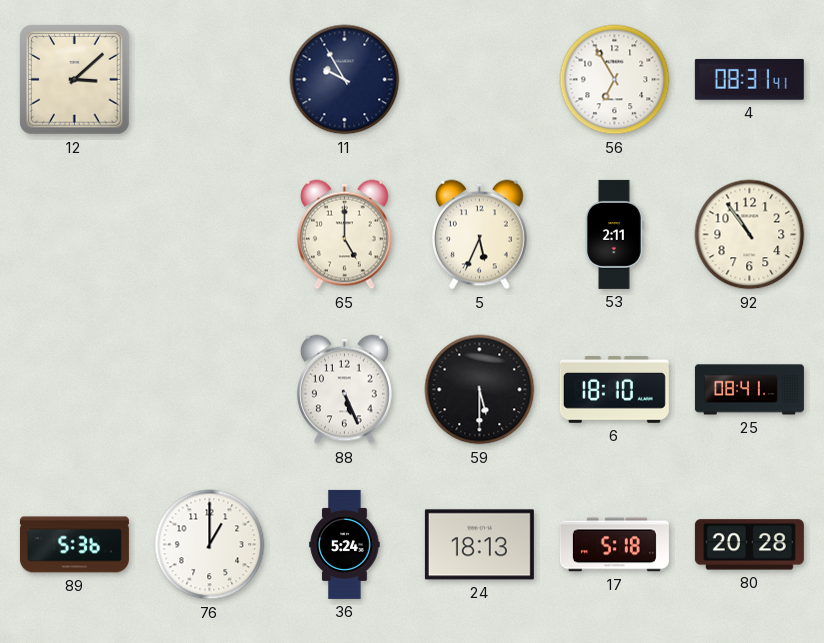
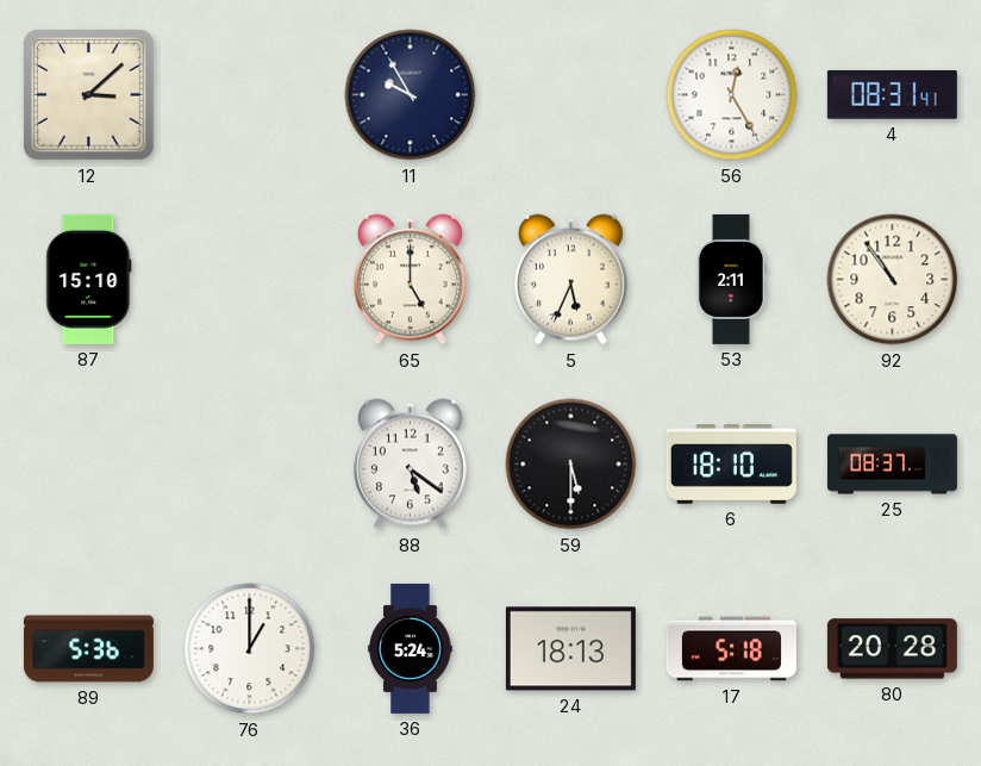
56: 6:55 -> 12:25
87: none -> 15:10
88: 5:26 -> 5:21
25: 08:41 -> 08:37
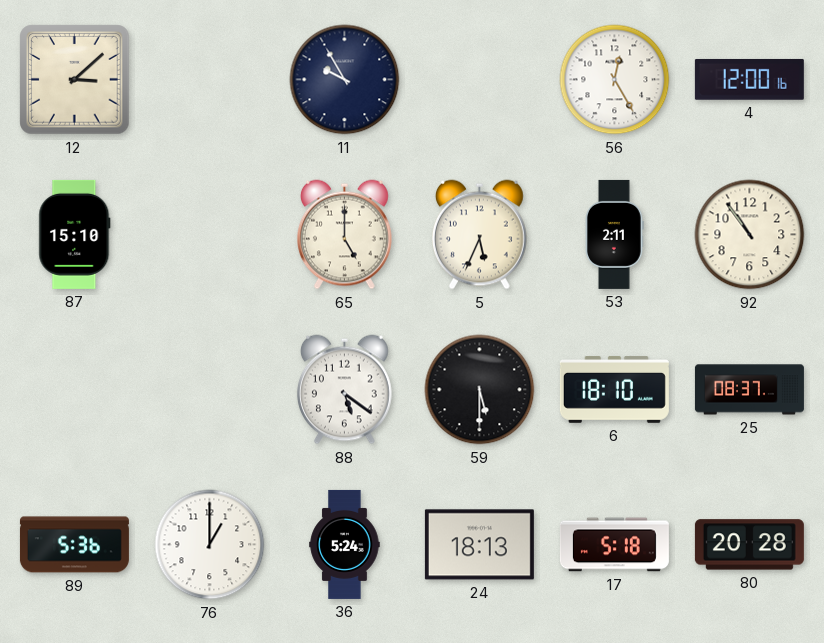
4: 08:31 -> 12:00
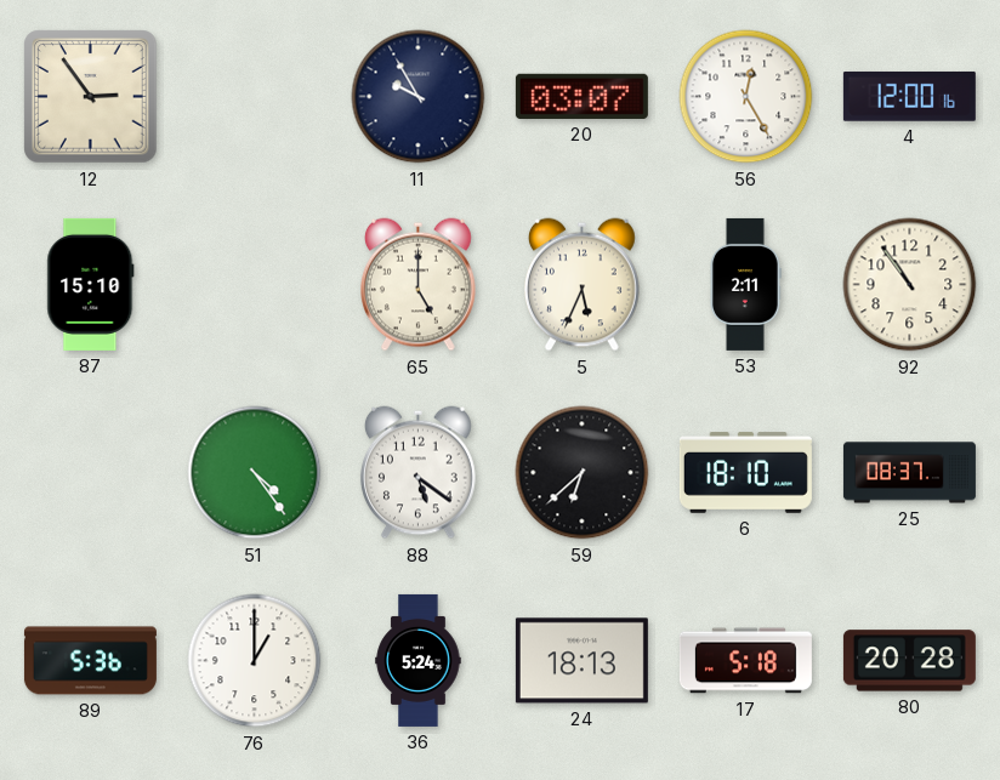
12: 3:08 -> 2:54
20: none -> 03:07
51: none -> 4:24
59: 5:30 -> 6:38
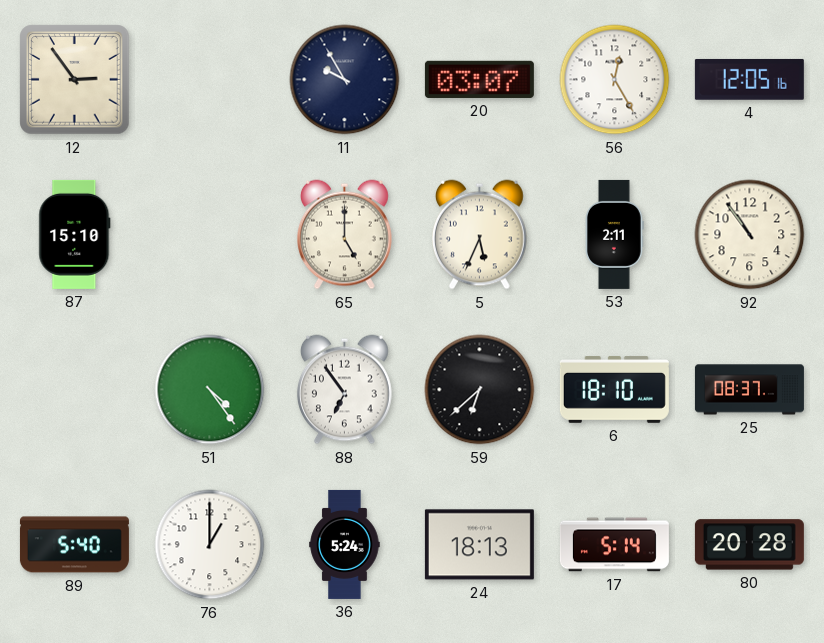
4: 12:00 -> 12:05
88: 5:21 -> 6:54
89: 5:36 -> 5:40
17: 5:18 -> 5:14
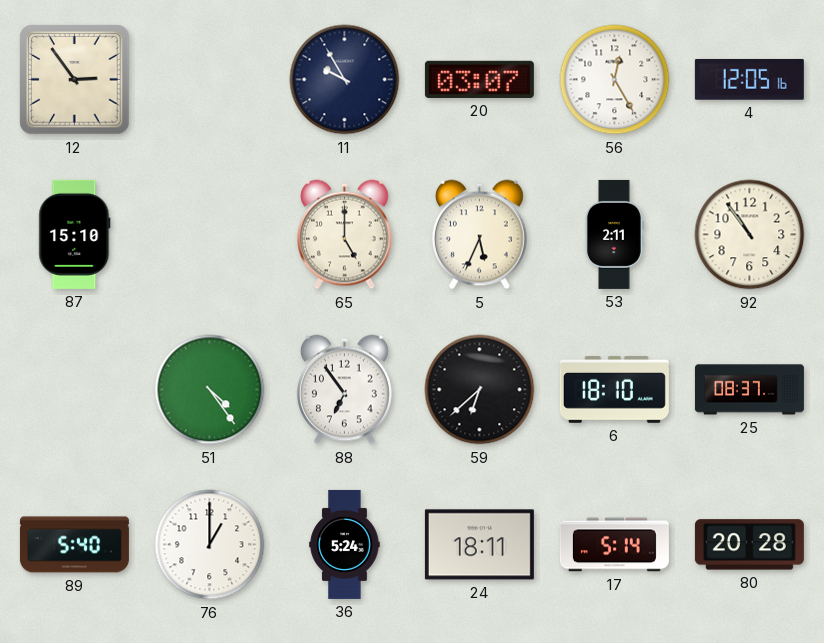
24: 18:13 -> 18:11
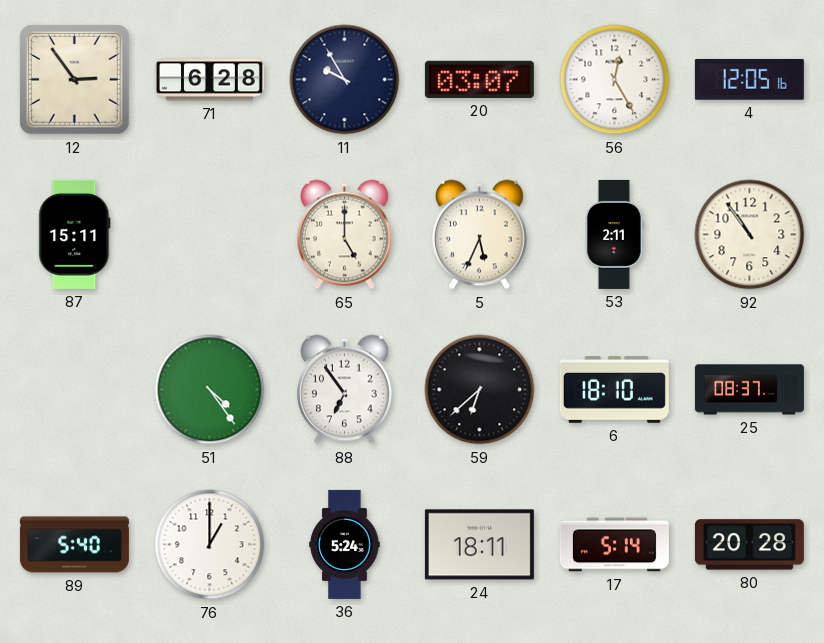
71: none -> 6:28
87: 15:10 -> 15:11
